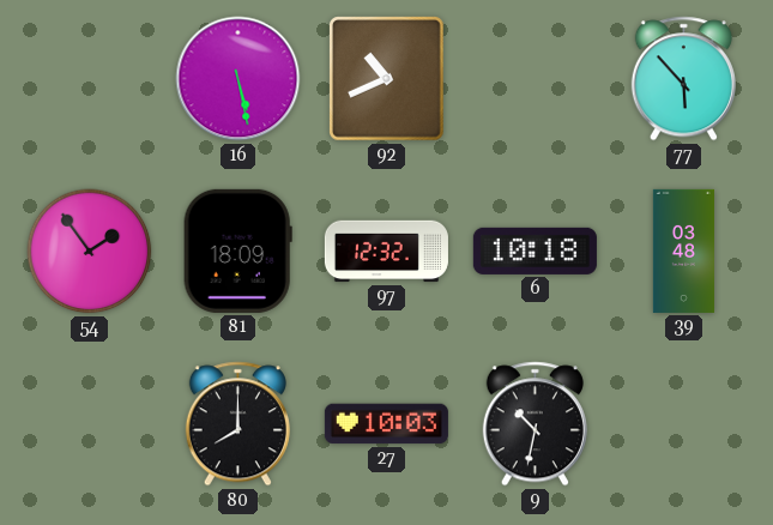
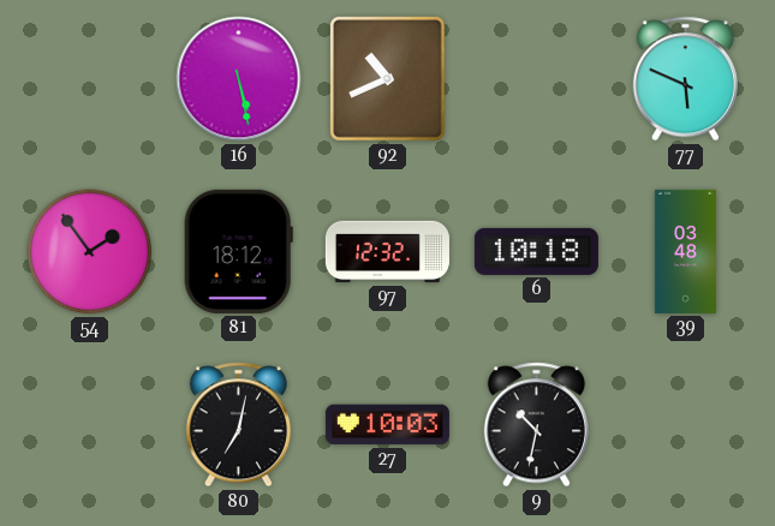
77: 5:53 -> 5:49
81: 18:09 -> 18:12
80: 8:00 -> 7:02
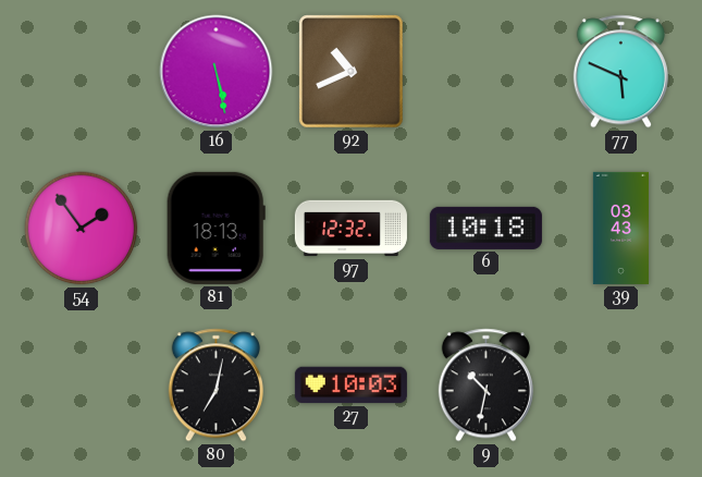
81: 18:12 -> 18:13
39: 03:48 -> 03:43
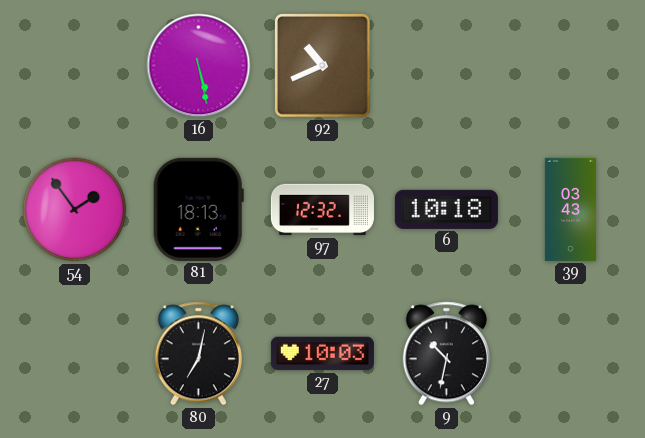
77: 5:49 -> none
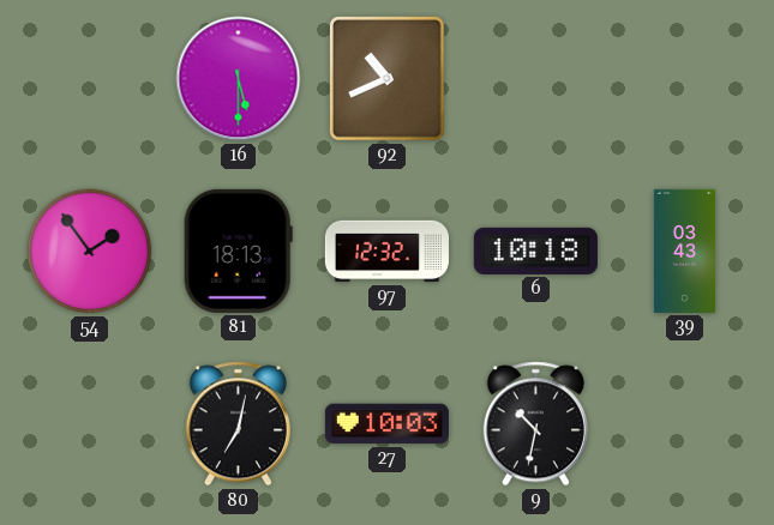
16: 5:28 -> 5:30
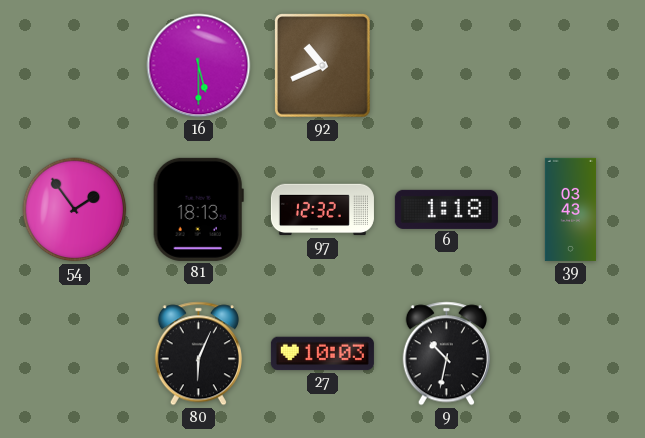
6: 10:18 -> 1:18
80: 7:02 -> 6:04
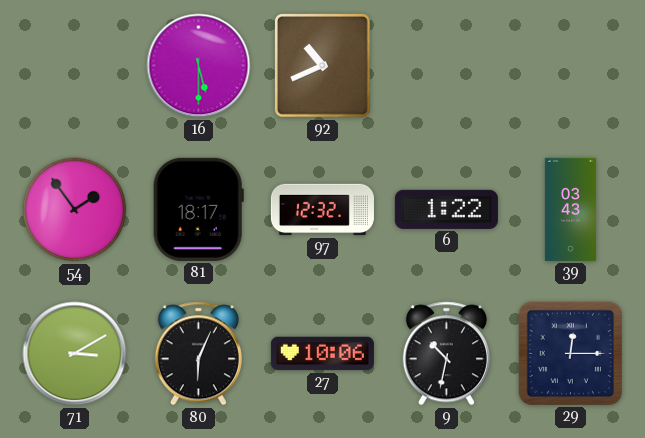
81: 18:13 -> 18:17
6: 1:18 -> 1:22
71: none -> 3:10
27: 10:03 -> 10:06
29: none -> 12:15
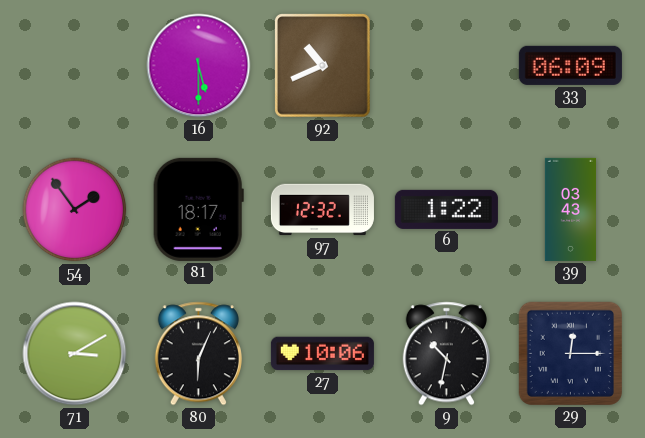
33: none -> 06:09
